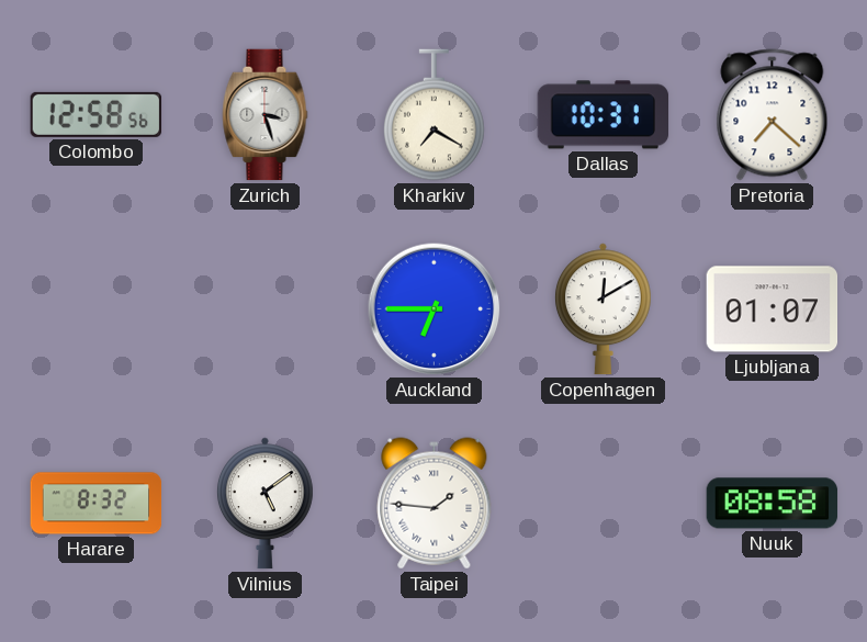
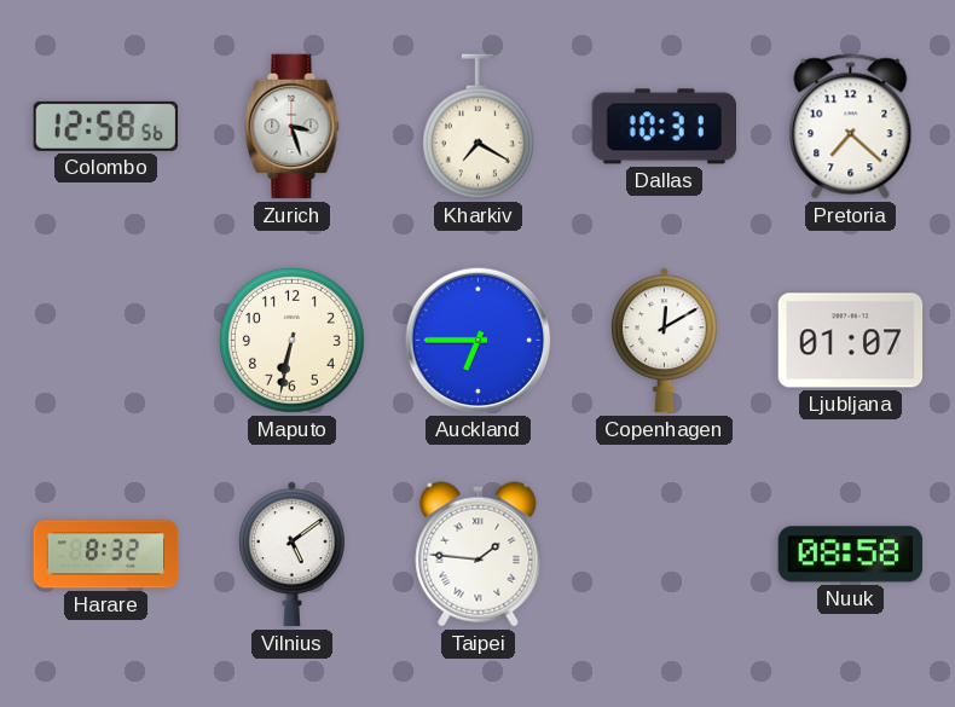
Maputo: none -> 6:32
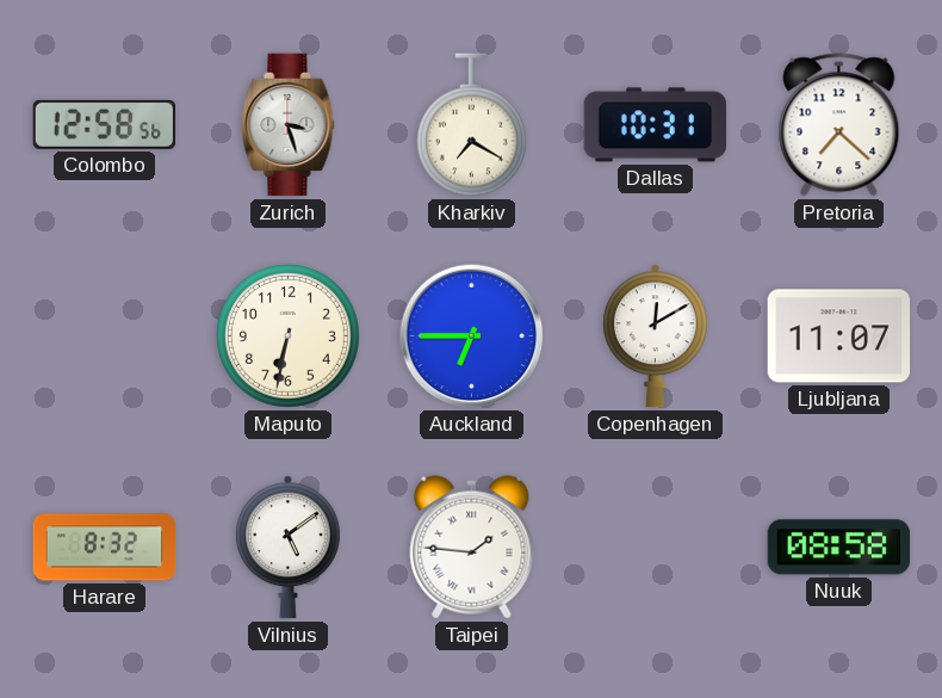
Ljubljana: 01:07 -> 11:07
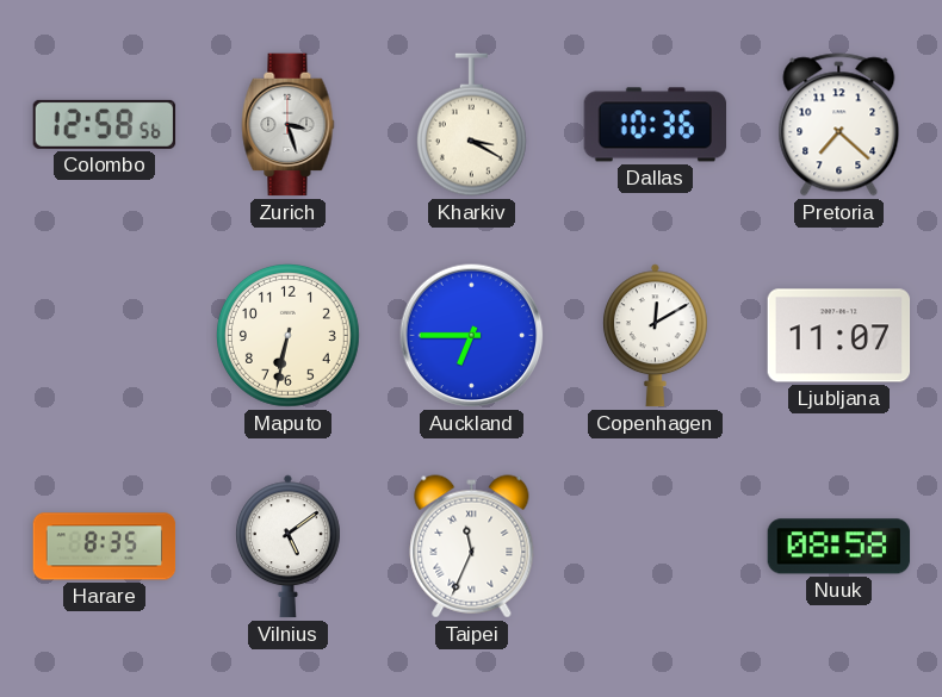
Kharkiv: 7:20 -> 3:20
Dallas: 10:31 -> 10:36
Harare: 8:32 -> 8:35
Taipei: 1:46 -> 11:34
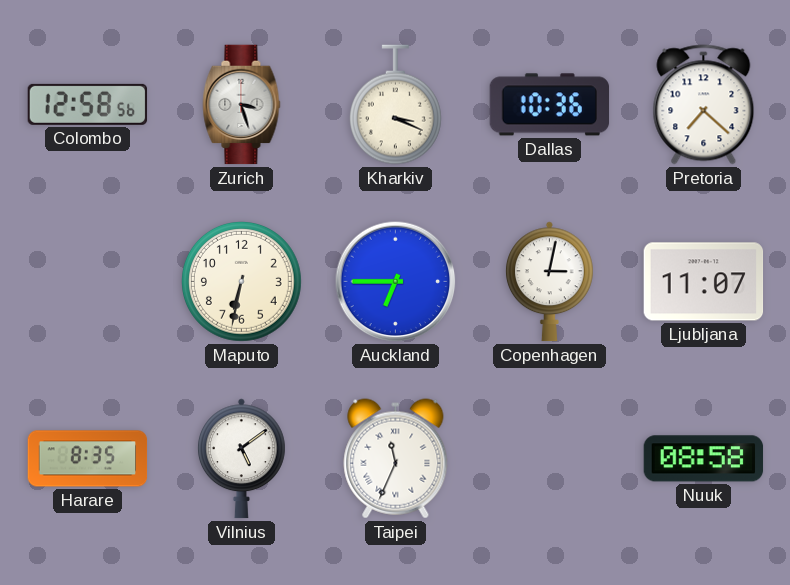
Kharkiv: 3:20 -> 3:19
Copenhagen: 12:10 -> 3:02
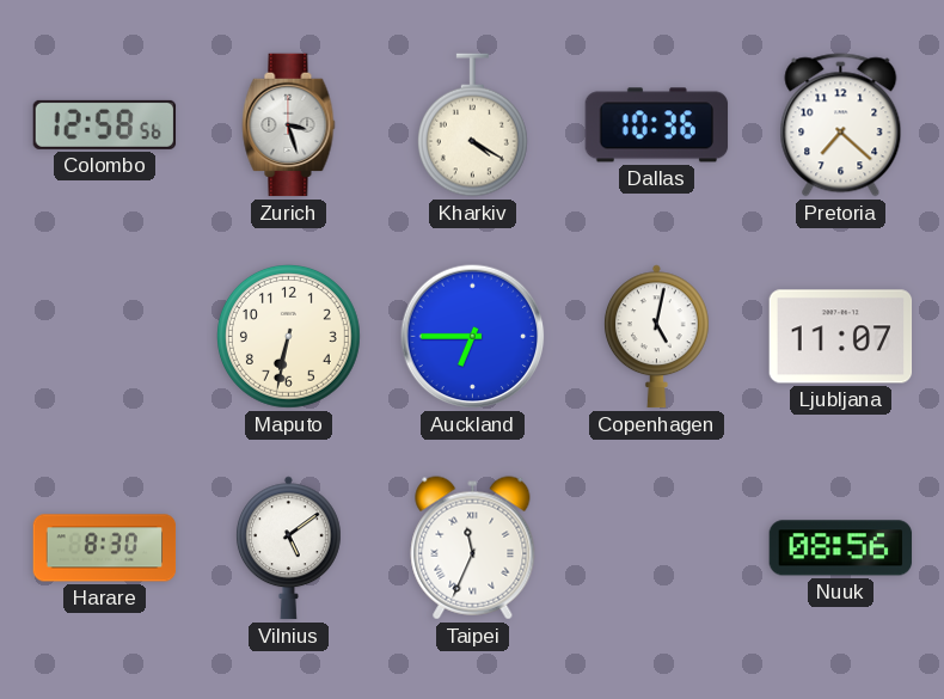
Kharkiv: 3:19 -> 4:20
Copenhagen: 3:02 -> 5:02
Harare: 8:35 -> 8:30
Nuuk: 08:58 -> 08:56
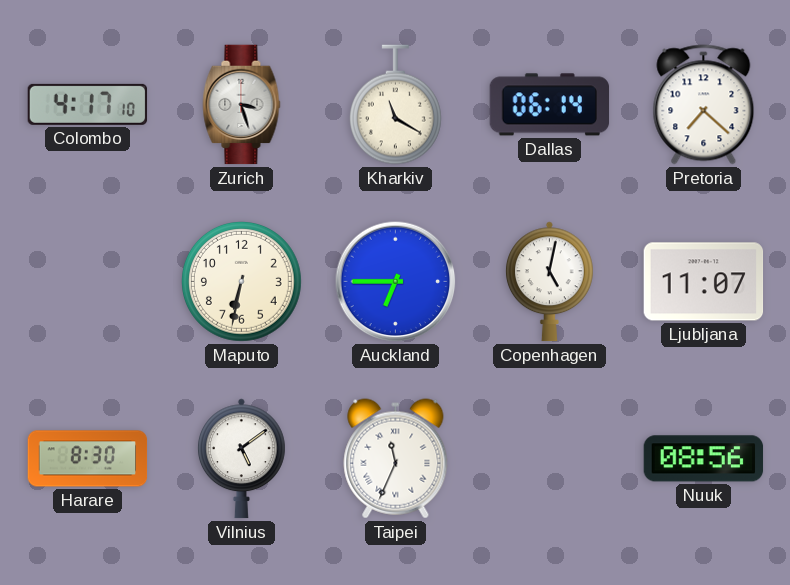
Colombo: 12:58 -> 4:17
Kharkiv: 4:20 -> 11:20
Dallas: 10:36 -> 06:14
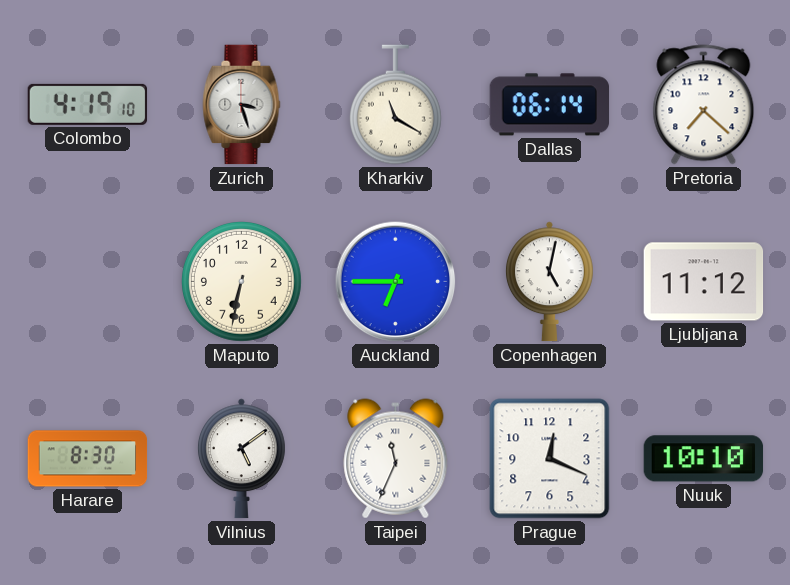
Colombo: 4:17 -> 4:19
Ljubljana: 11:07 -> 11:12
Prague: none -> 12:19
Nuuk: 08:56 -> 10:10
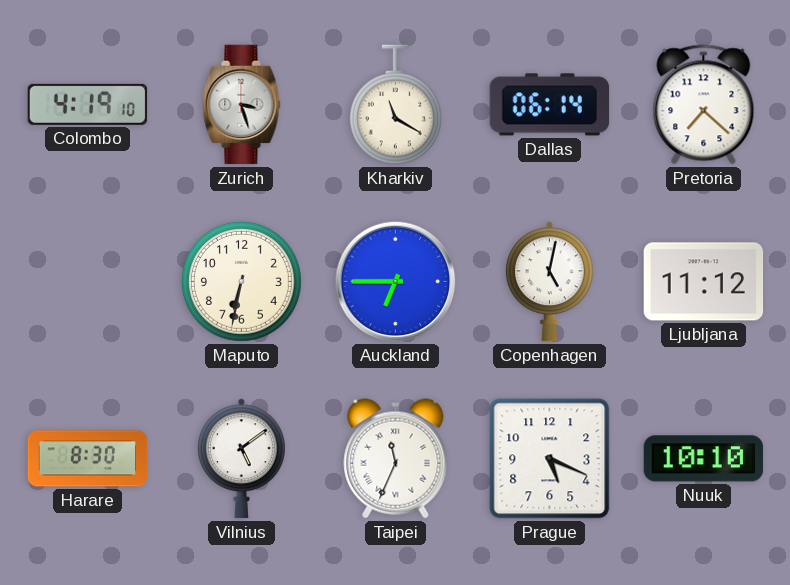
Prague: 12:19 -> 5:19
